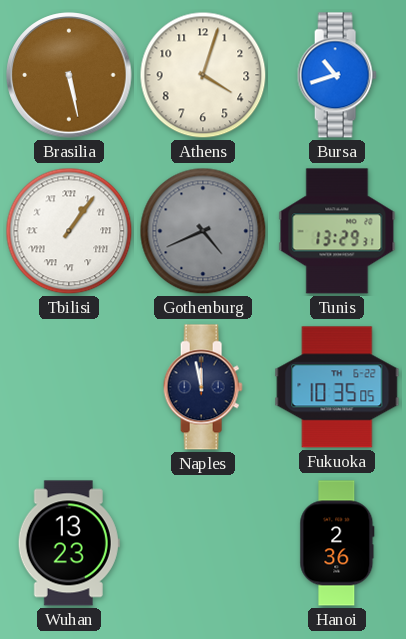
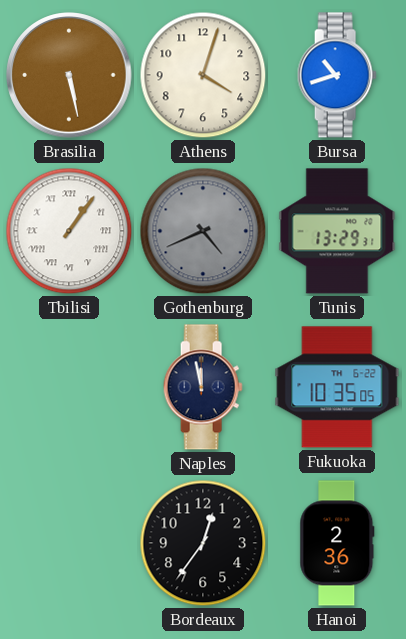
Wuhan: 13:23 -> none
Bordeaux: none -> 12:36
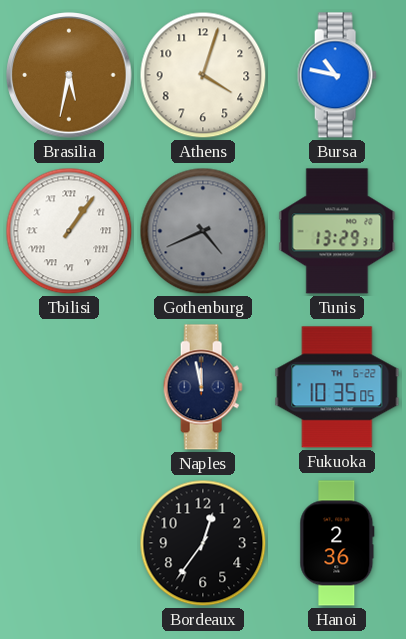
Brasilia: 5:28 -> 5:32
Bursa: 10:42 -> 10:47
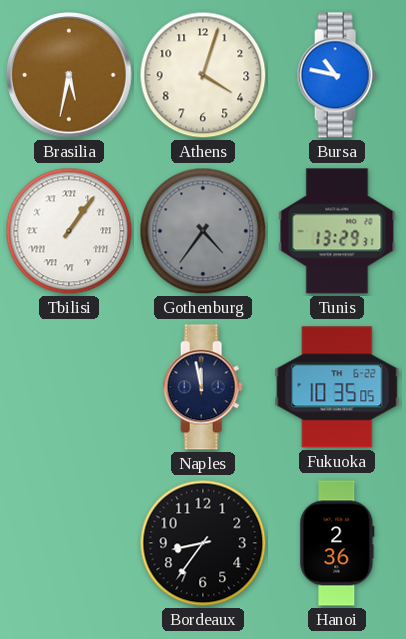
Gothenburg: 4:41 -> 4:36
Bordeaux: 12:36 -> 8:36
